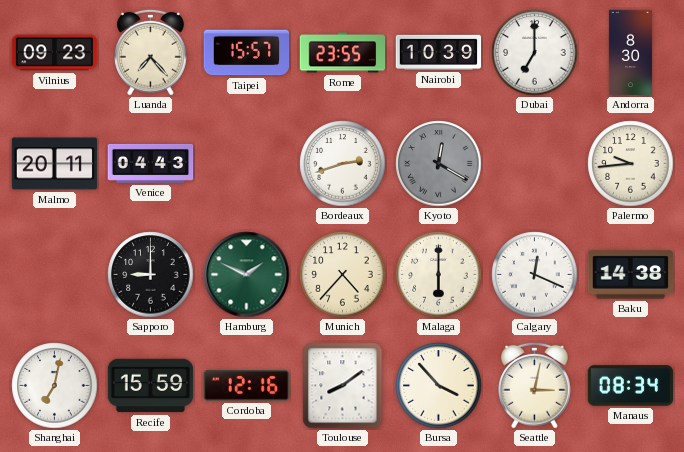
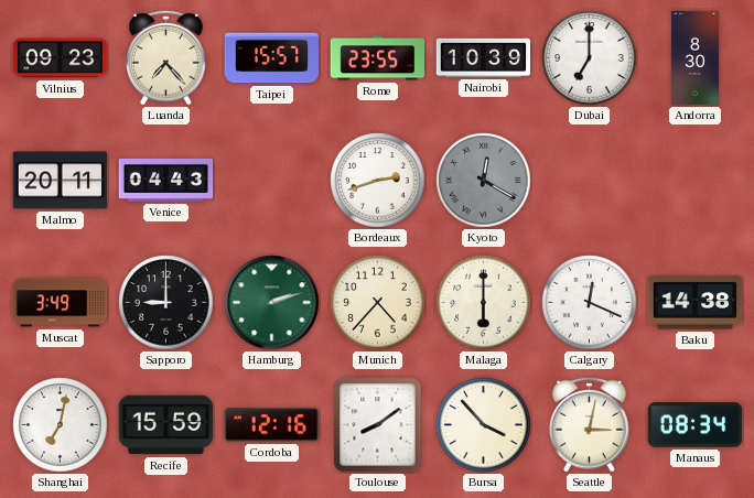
Palermo: 9:44 -> none
Muscat: none -> 3:49
Hamburg: 1:49 -> 2:12
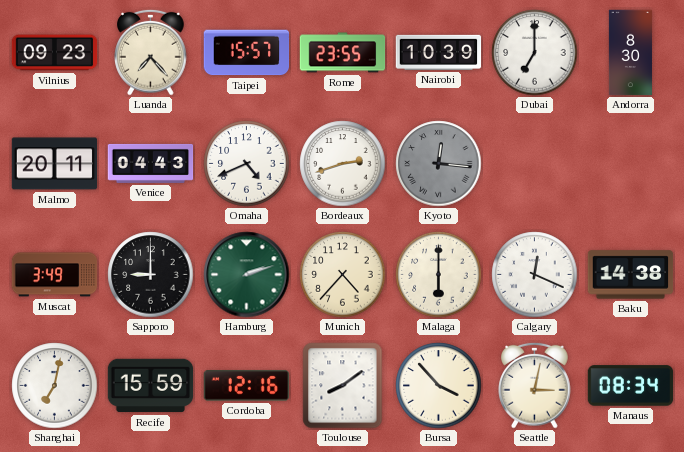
Omaha: none -> 4:41
Kyoto: 12:20 -> 12:16
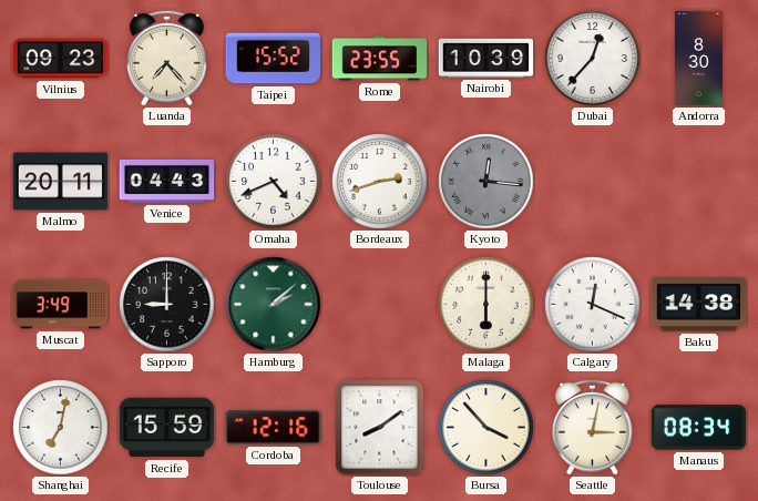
Taipei: 15:57 -> 15:52
Dubai: 7:00 -> 12:37
Hamburg: 2:12 -> 2:08
Munich: 4:37 -> none
